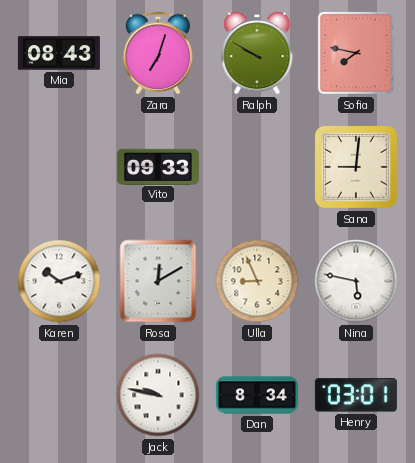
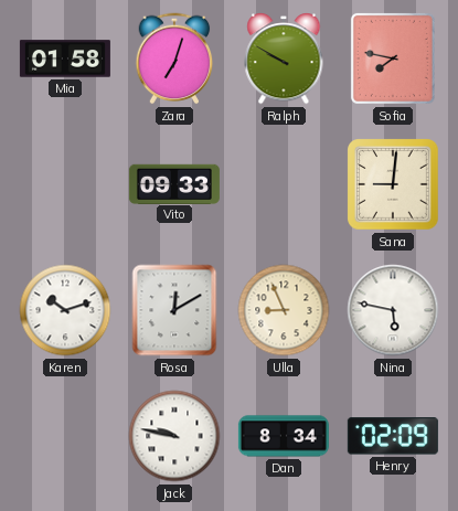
Mia: 08:43 -> 01:58
Henry: 03:01 -> 02:09
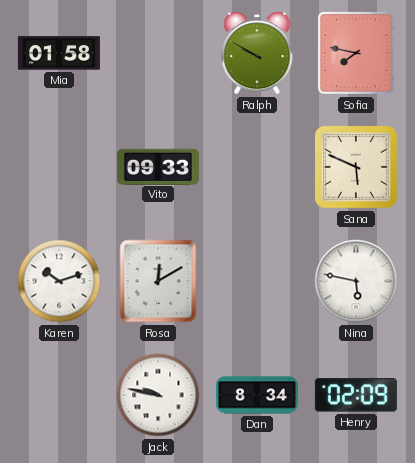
Zara: 7:03 -> none
Sana: 9:01 -> 5:49
Ulla: 8:56 -> none
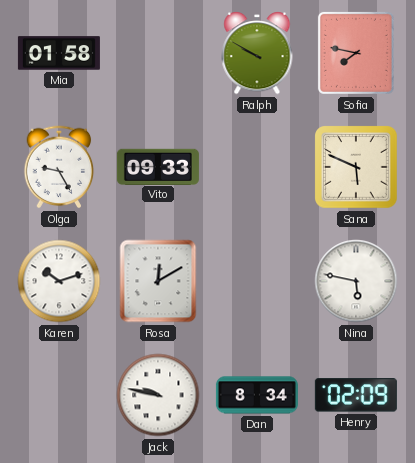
Olga: none -> 9:25
